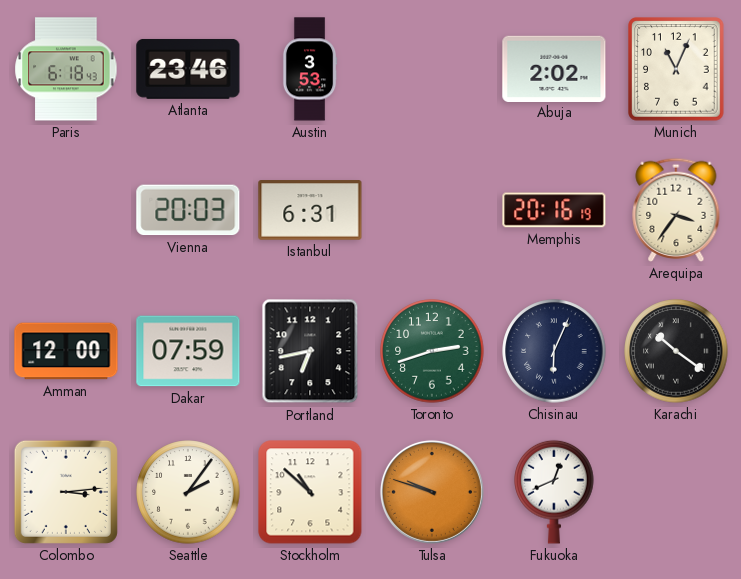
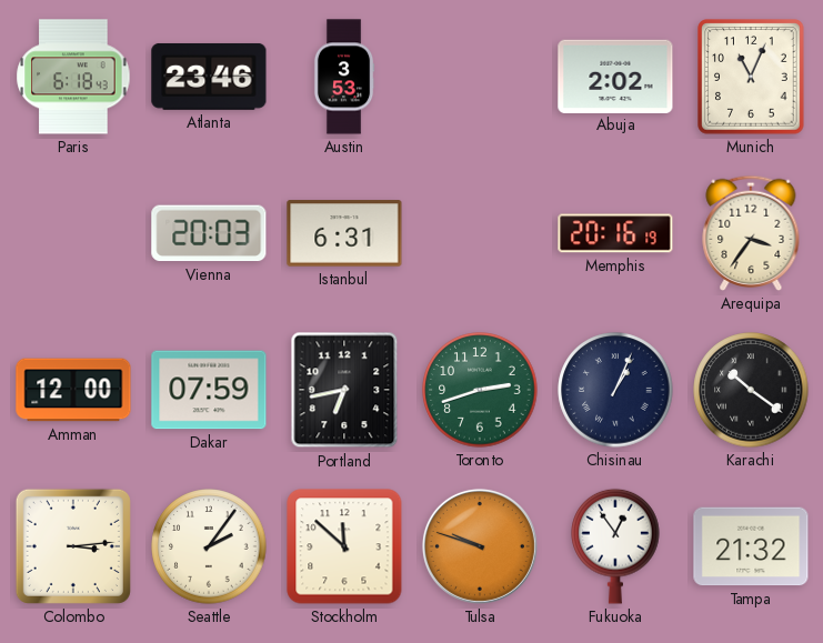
Chisinau: 6:04 -> 1:04
Stockholm: 10:52 -> 11:52
Fukuoka: 12:41 -> 12:54
Tampa: none -> 21:32
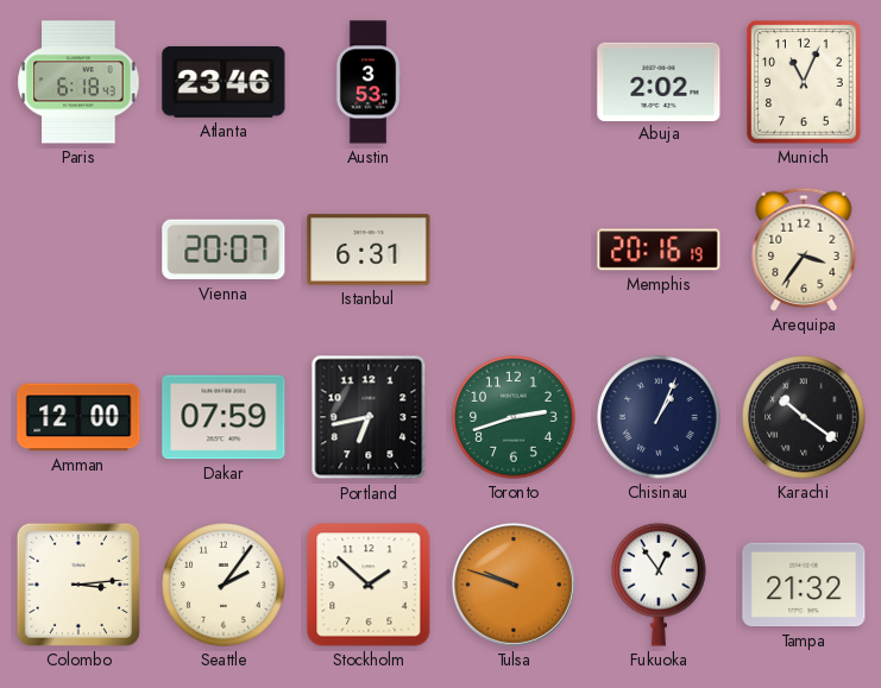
Vienna: 20:03 -> 20:07
Stockholm: 11:52 -> 1:52
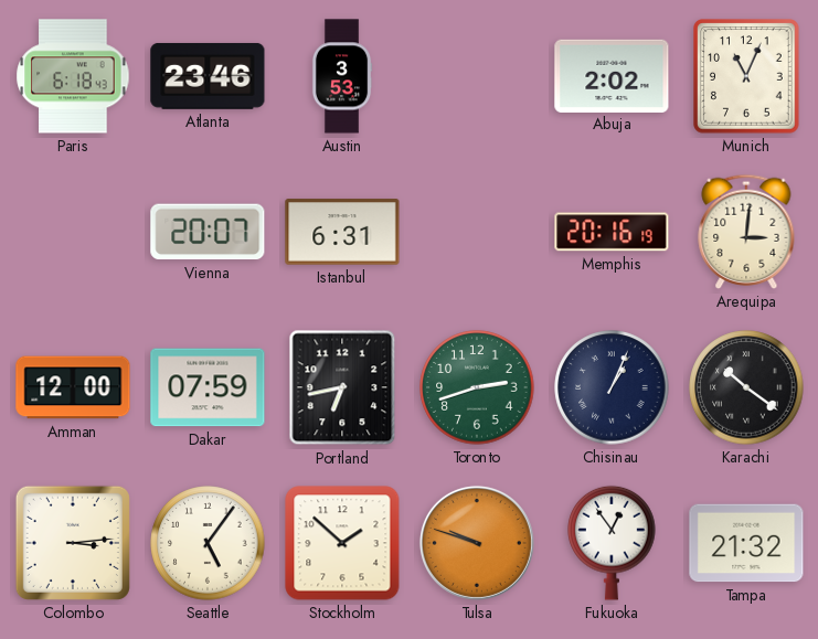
Arequipa: 3:36 -> 3:01
Seattle: 2:06 -> 5:06
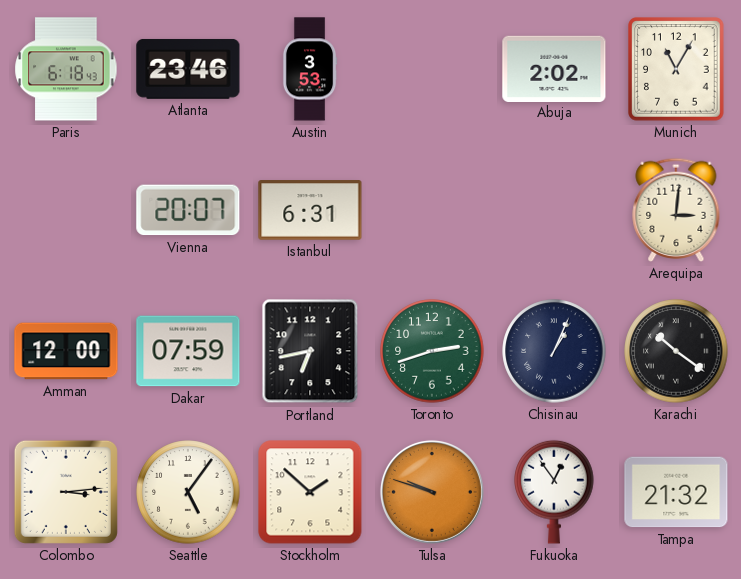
Munich: 11:04 -> 11:05
Memphis: 20:16 -> none
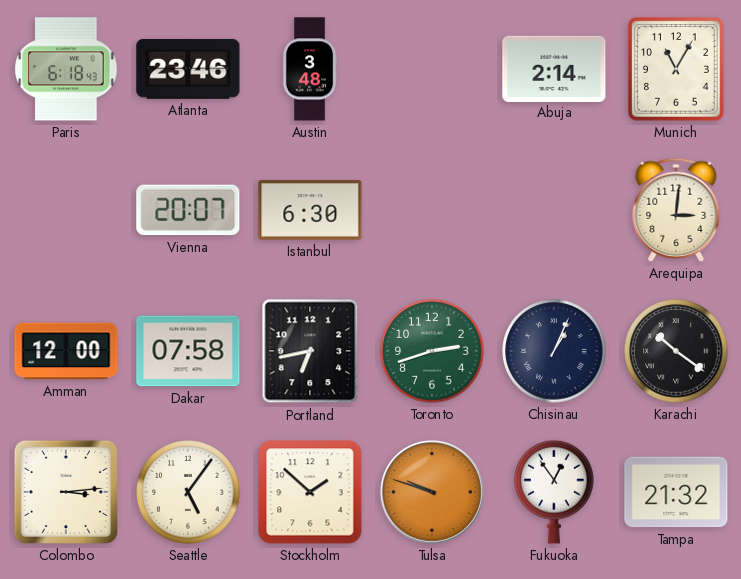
Austin: 3:53 -> 3:48
Abuja: 2:02 -> 2:14
Istanbul: 6:31 -> 6:30
Dakar: 07:59 -> 07:58
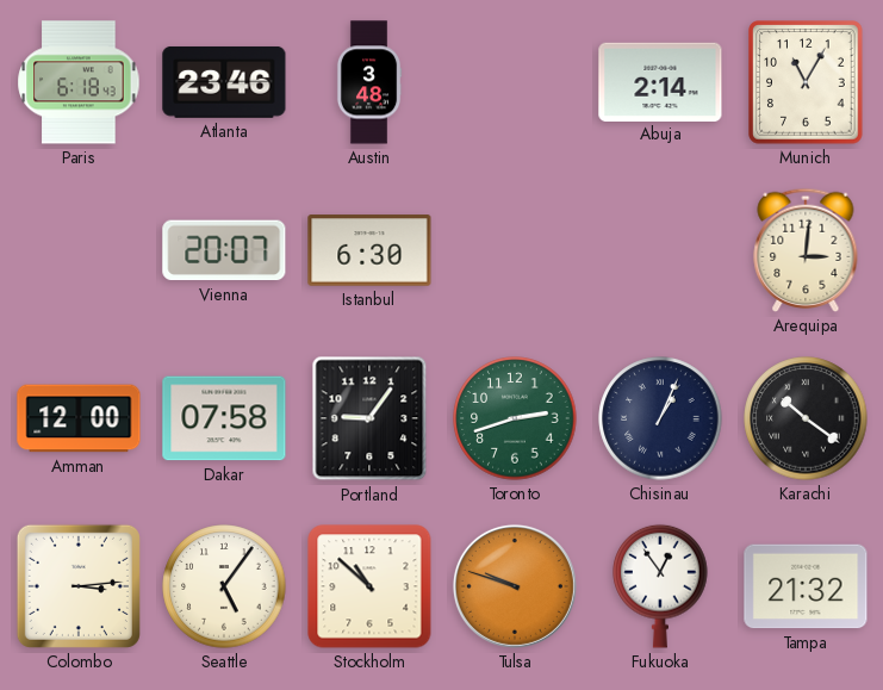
Portland: 6:43 -> 9:06
Stockholm: 1:52 -> 10:52
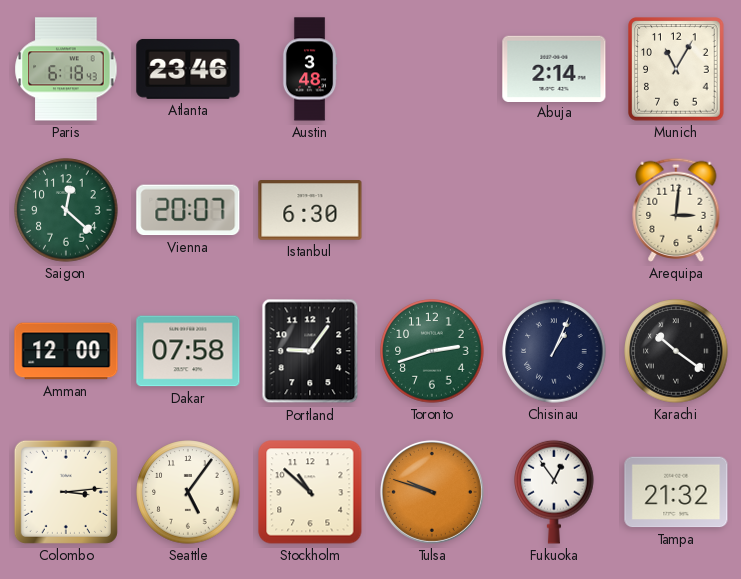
Saigon: none -> 12:22
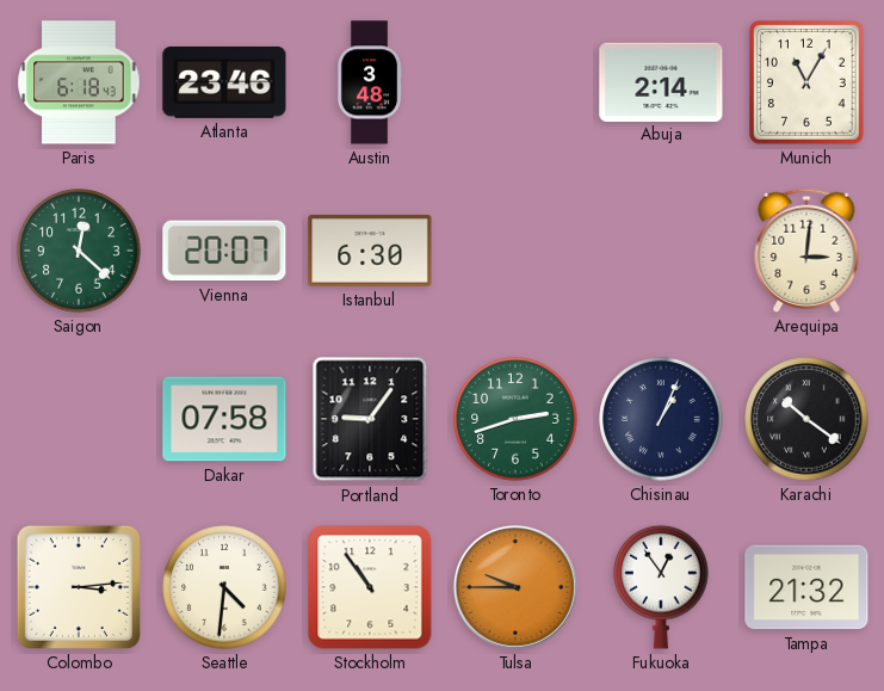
Amman: 12:00 -> none
Seattle: 5:06 -> 4:31
Stockholm: 10:52 -> 10:54
Tulsa: 9:48 -> 9:45
